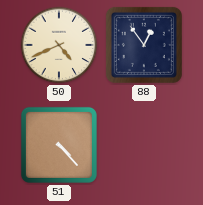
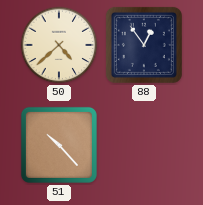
50: 4:41 -> 4:38
51: 4:23 -> 10:23
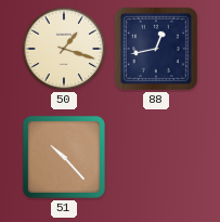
50: 4:38 -> 1:18
88: 12:54 -> 12:43
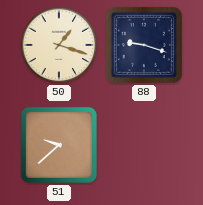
88: 12:43 -> 9:18
51: 10:23 -> 9:38
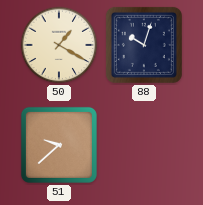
50: 1:18 -> 1:20
88: 9:18 -> 10:03
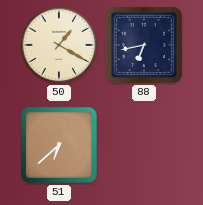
88: 10:03 -> 6:43
51: 9:38 -> 6:38
